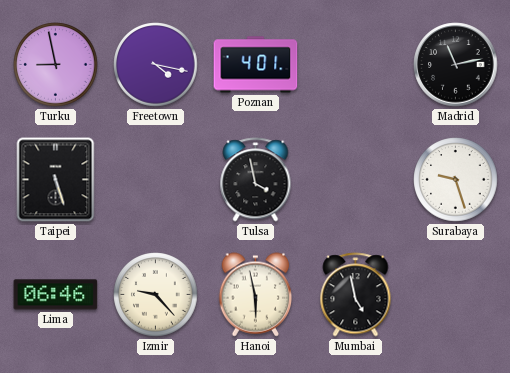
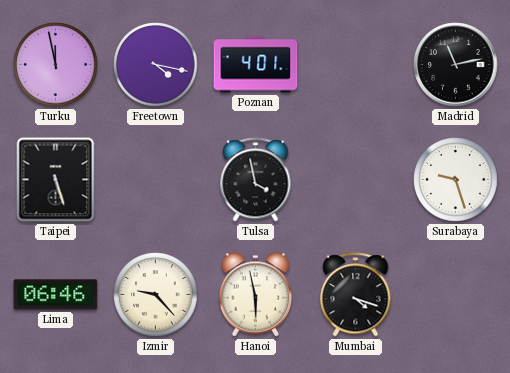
Turku: 8:58 -> 11:58
Mumbai: 4:58 -> 4:18
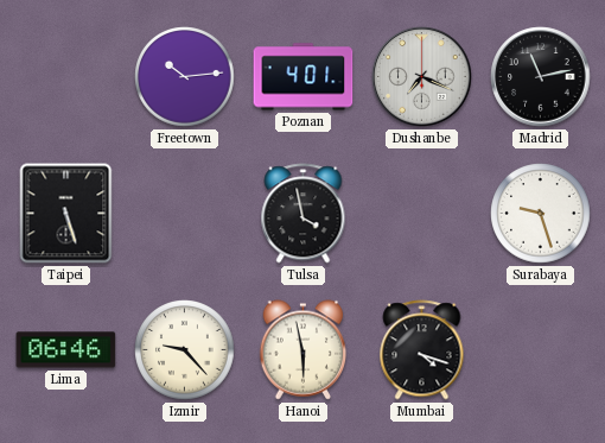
Turku: 11:58 -> none
Freetown: 4:17 -> 10:14
Dushanbe: none -> 7:19
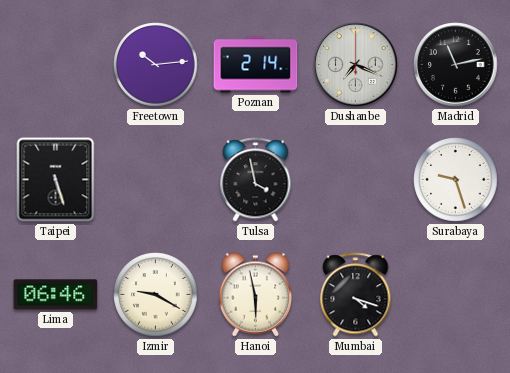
Poznan: 4:01 -> 2:14
Izmir: 9:23 -> 9:20
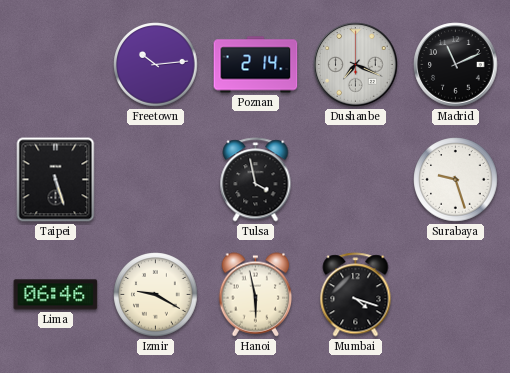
Madrid: 11:13 -> 11:11
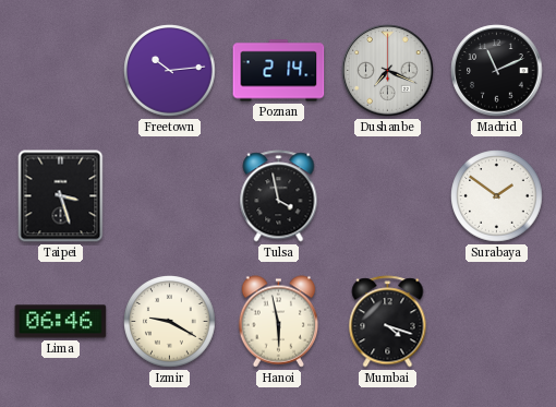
Taipei: 5:27 -> 3:27
Surabaya: 9:27 -> 1:51
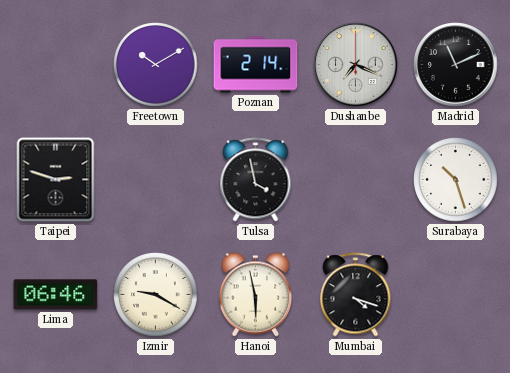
Freetown: 10:14 -> 10:10
Taipei: 3:27 -> 2:48
Surabaya: 1:51 -> 10:27
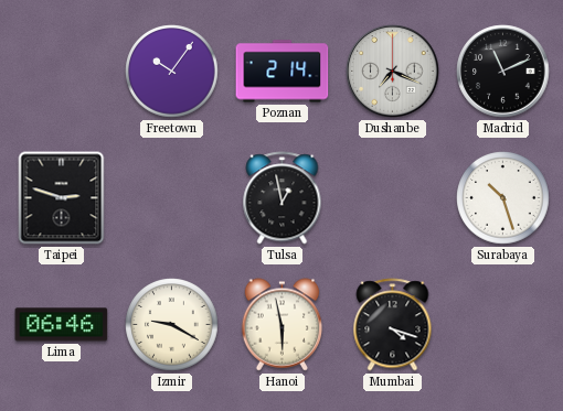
Freetown: 10:10 -> 10:06
Tulsa: 3:58 -> 12:58
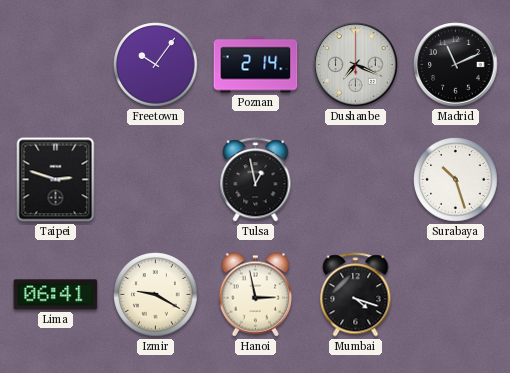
Lima: 06:46 -> 06:41
Hanoi: 5:58 -> 2:58
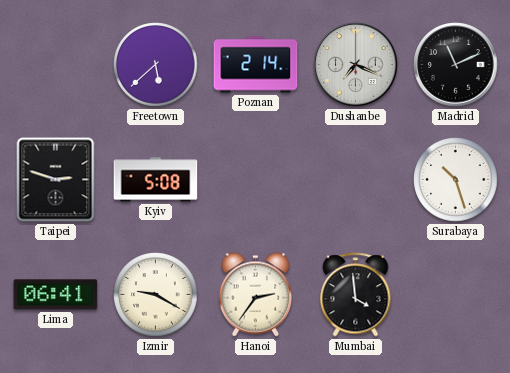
Freetown: 10:06 -> 5:38
Kyiv: none -> 5:08
Tulsa: 12:58 -> none
Hanoi: 2:58 -> 2:36
Mumbai: 4:18 -> 3:59
